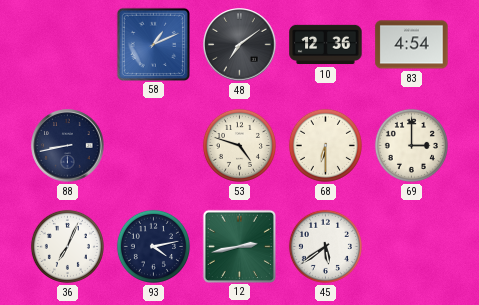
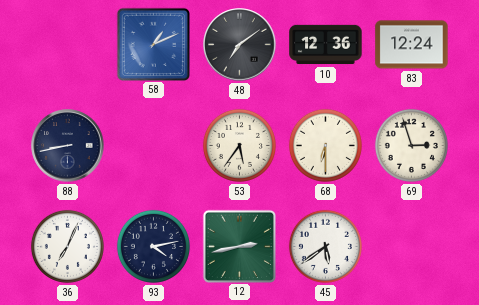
83: 4:54 -> 12:24
53: 4:48 -> 5:36
69: 3:00 -> 2:57
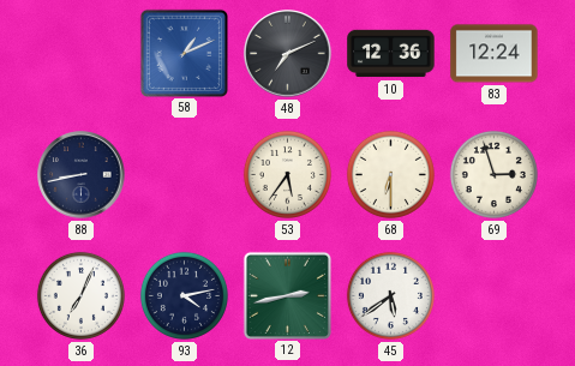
48: 7:09 -> 7:11
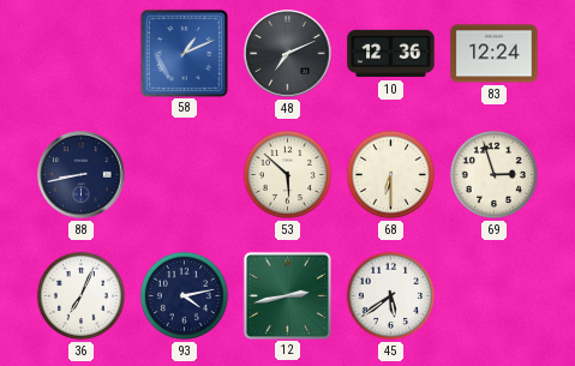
53: 5:36 -> 5:52
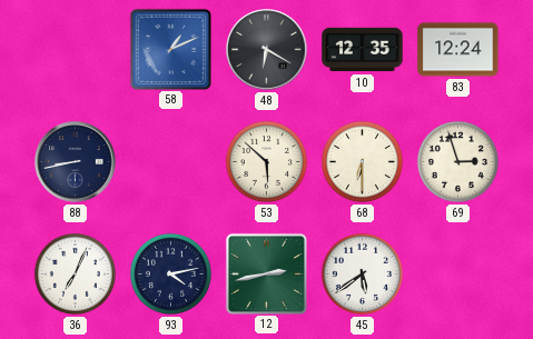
48: 7:11 -> 6:20
10: 12:36 -> 12:35
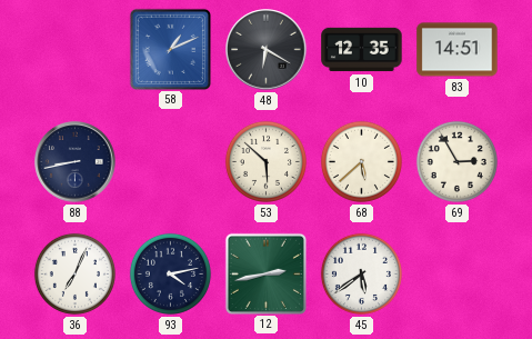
83: 12:24 -> 14:51
68: 6:30 -> 5:38
69: 2:57 -> 2:55
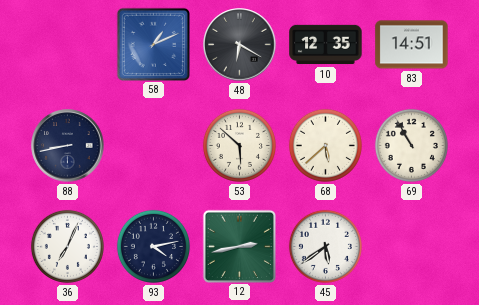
69: 2:55 -> 10:55
